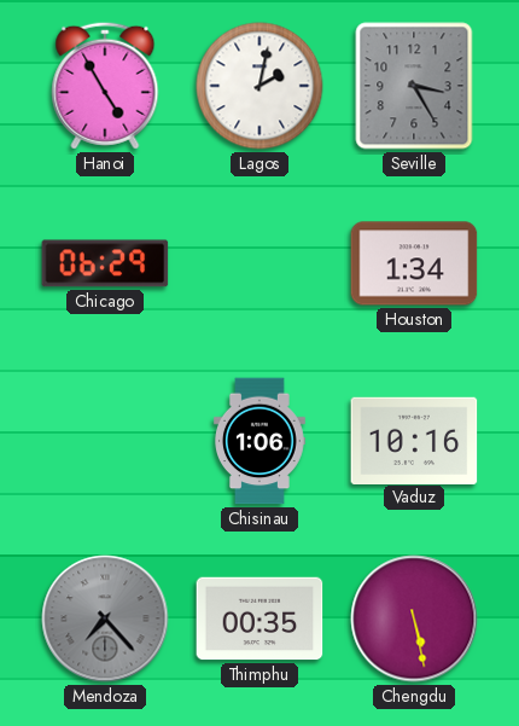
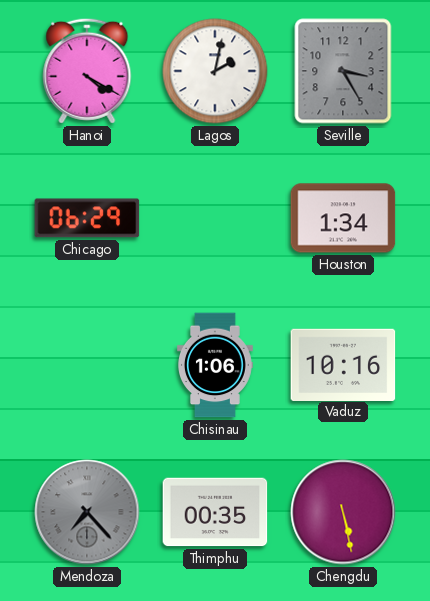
Hanoi: 4:55 -> 4:20
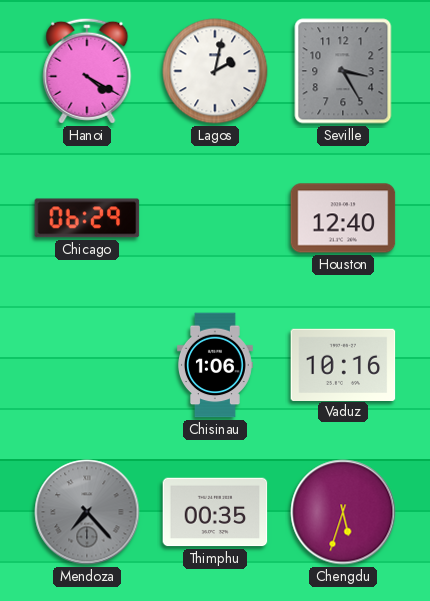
Houston: 1:34 -> 12:40
Chengdu: 5:28 -> 5:33
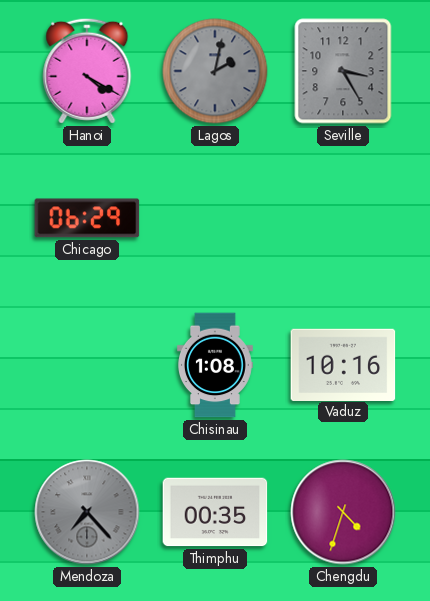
Lagos dial: white -> grey
Houston: 12:40 -> none
Chisinau: 1:06 -> 1:08
Chengdu: 5:33 -> 4:33
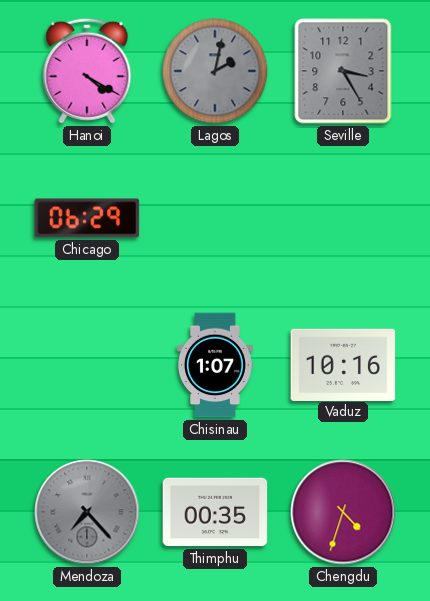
Chisinau: 1:08 -> 1:07
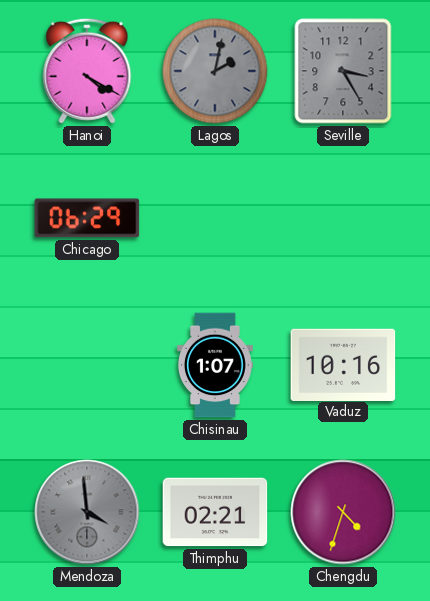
Mendoza: 7:23 -> 3:59
Thimphu: 00:35 -> 02:21
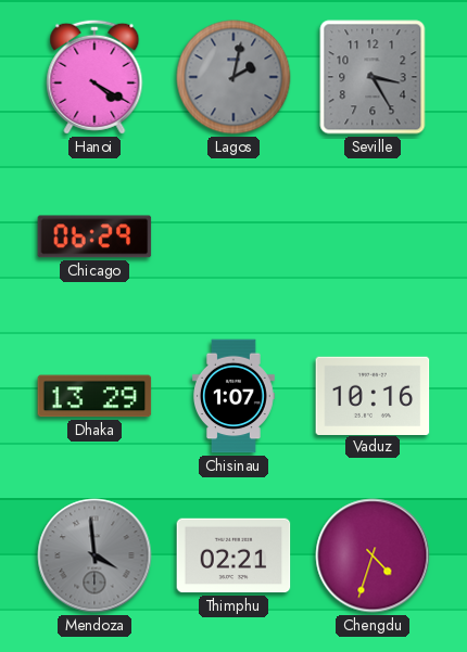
Dhaka: none -> 13:29
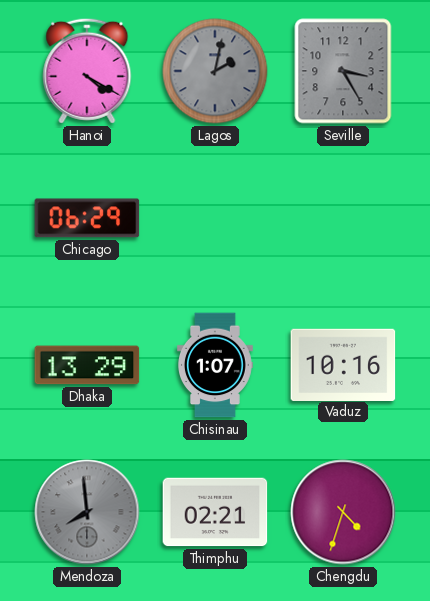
Mendoza: 3:59 -> 7:59
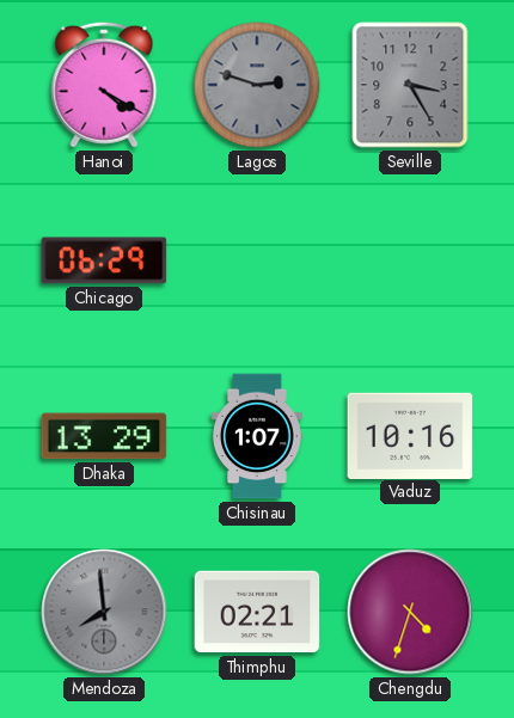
Lagos: 2:02 -> 2:48
